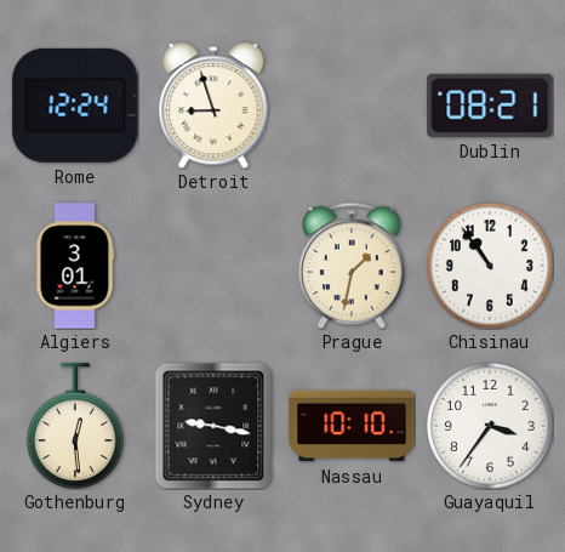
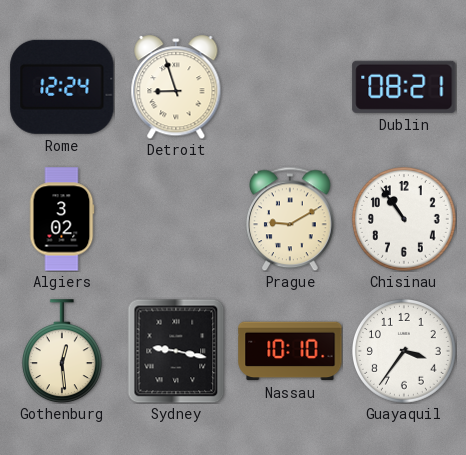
Algiers: 3:01 -> 3:02
Prague: 1:32 -> 9:10
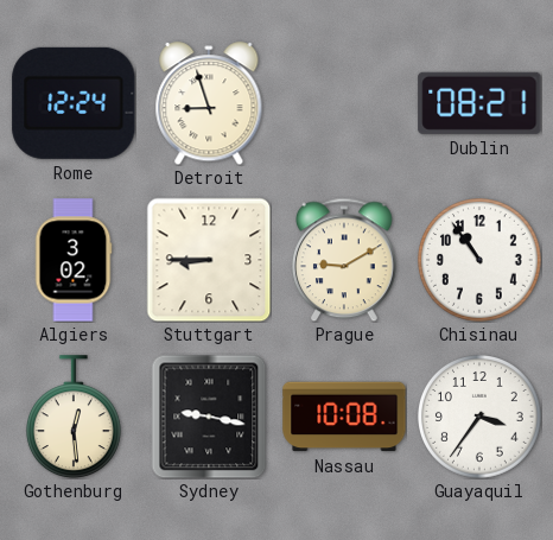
Stuttgart: none -> 8:45
Nassau: 10:10 -> 10:08
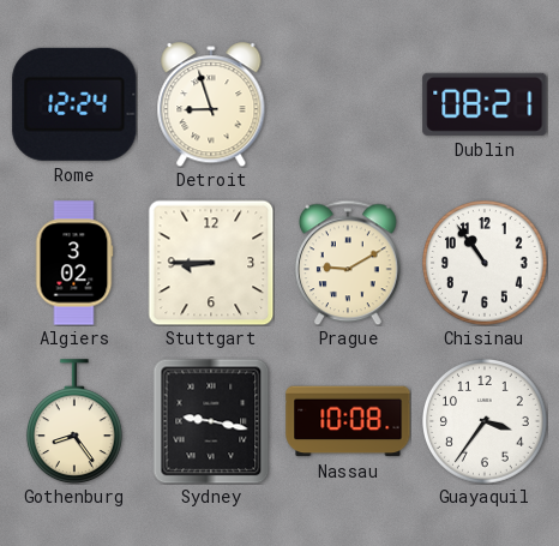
Gothenburg: 12:29 -> 8:24
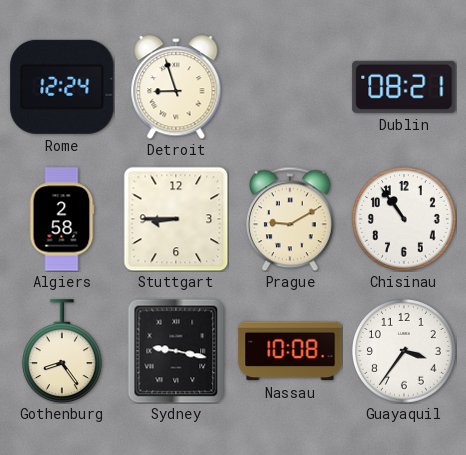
Algiers: 3:02 -> 2:58
